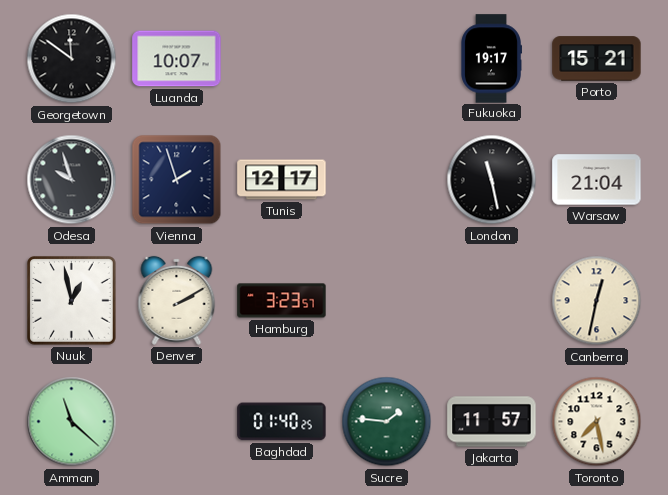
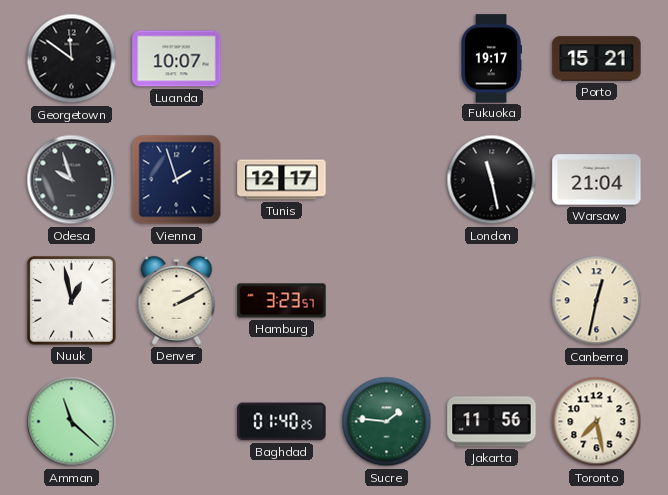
Jakarta: 11:57 -> 11:56
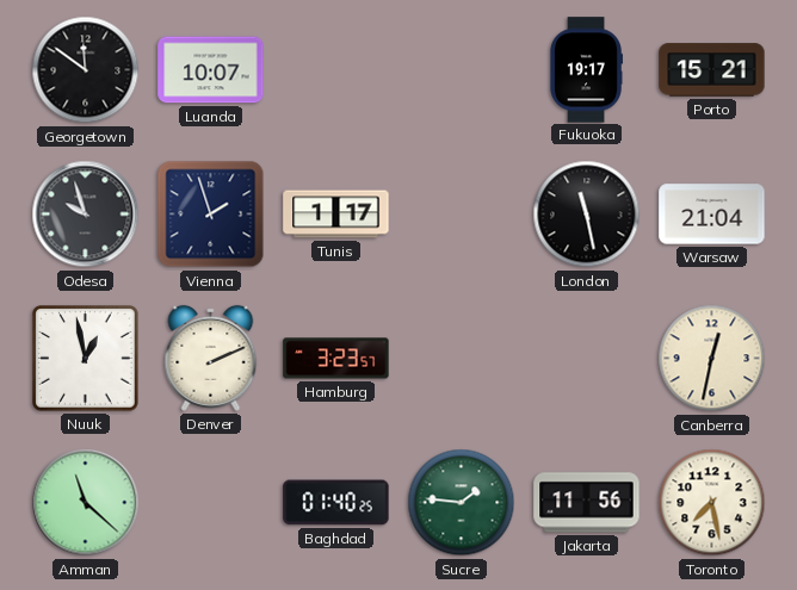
Tunis: 12:17 -> 1:17
Denver: 2:10 -> 2:11
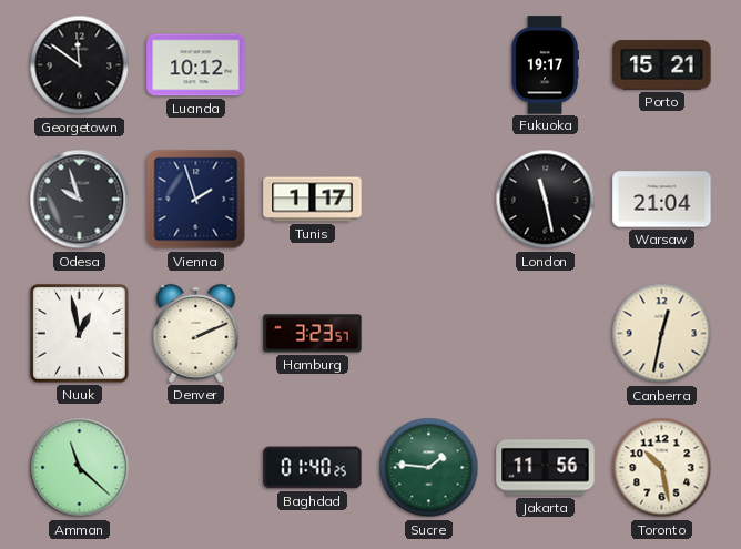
Luanda: 10:07 -> 10:12
Toronto: 7:28 -> 10:28
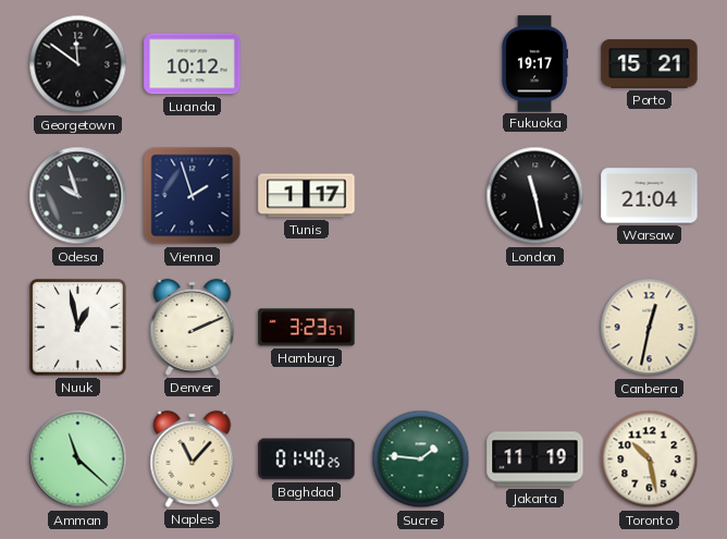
Naples: none -> 11:07
Jakarta: 11:56 -> 11:19
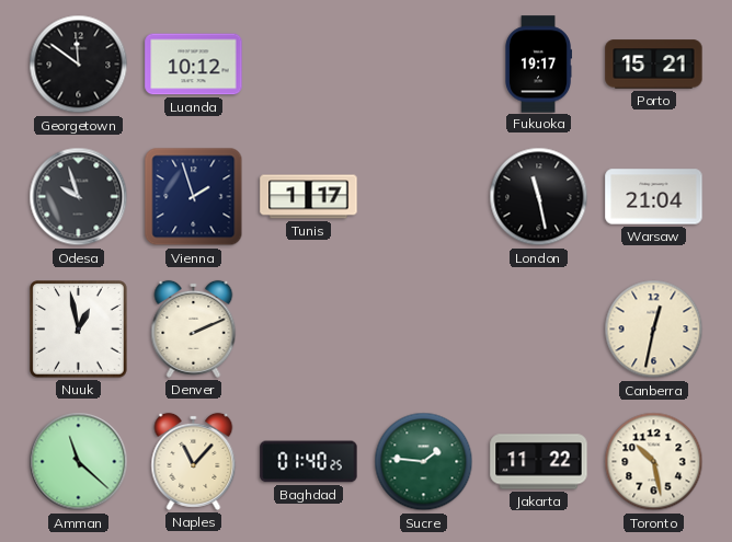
Hamburg: 3:23 -> none
Jakarta: 11:19 -> 11:22
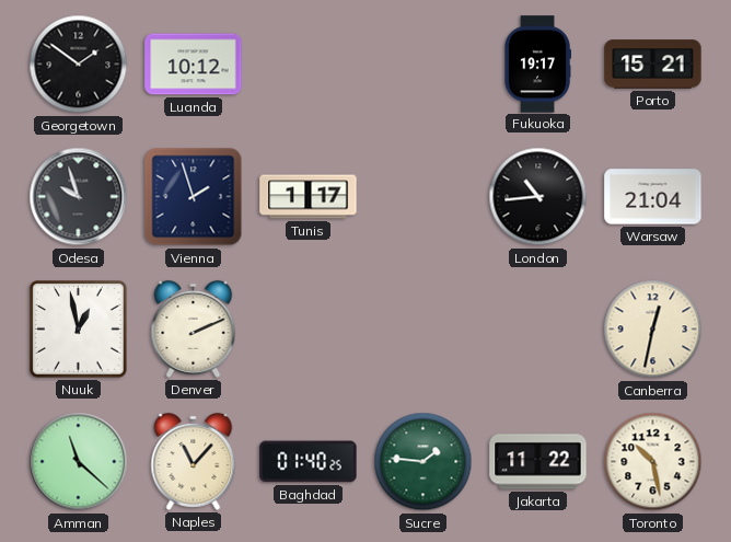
Georgetown: 11:51 -> 1:51
London: 11:28 -> 10:44
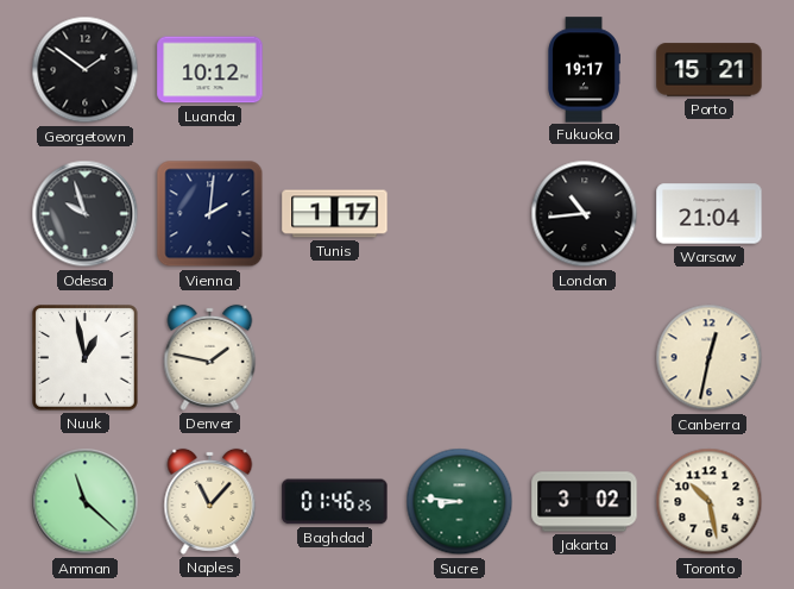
Vienna: 1:57 -> 2:01
Denver: 2:11 -> 1:47
Baghdad: 01:40 -> 01:46
Sucre: 1:46 -> 8:46
Jakarta: 11:22 -> 3:02
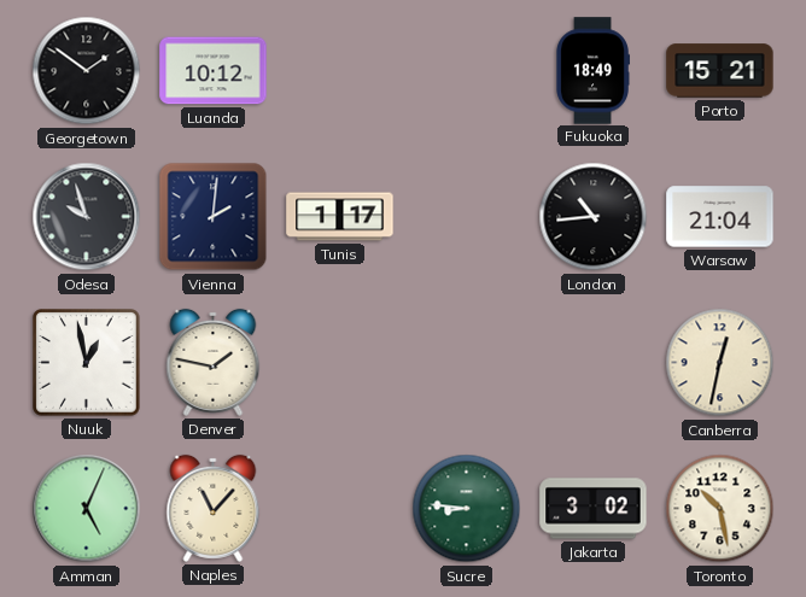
Fukuoka: 19:17 -> 18:49
Amman: 11:22 -> 5:04
Baghdad: 01:46 -> none
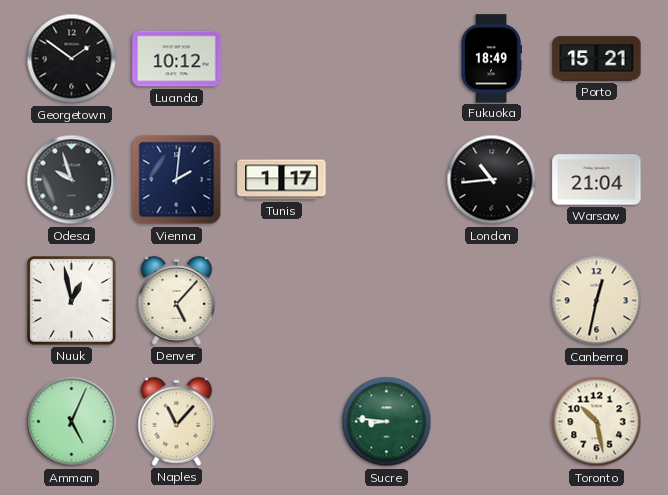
Denver: 1:47 -> 5:07
Jakarta: 3:02 -> none
